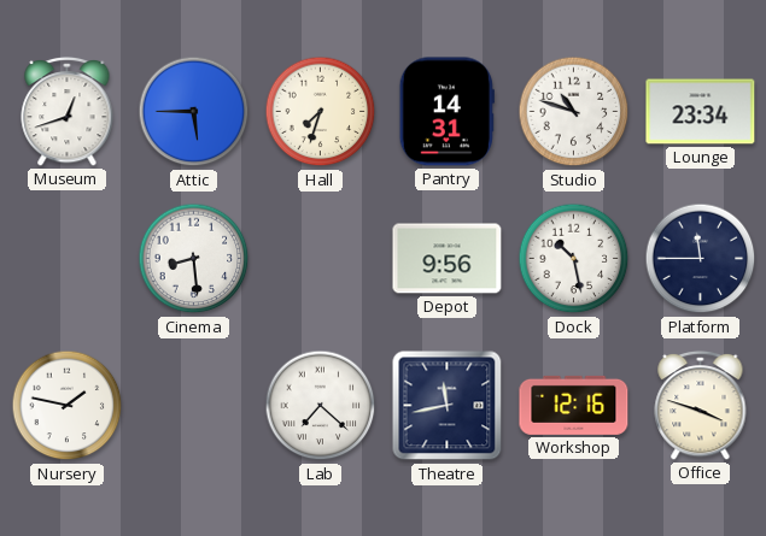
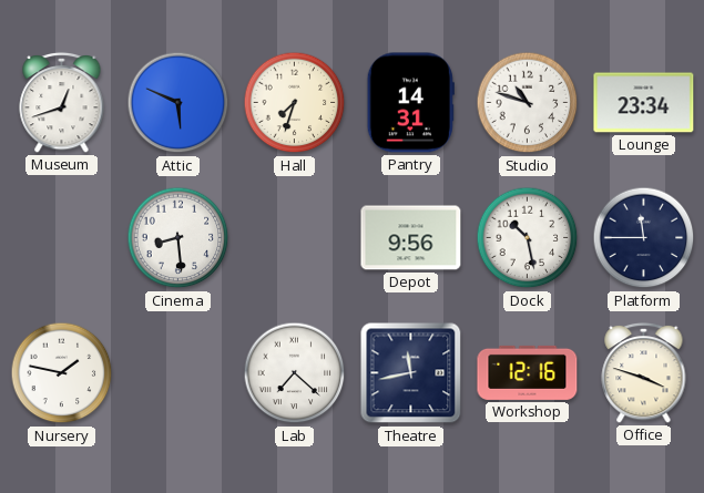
Attic: 5:45 -> 5:49
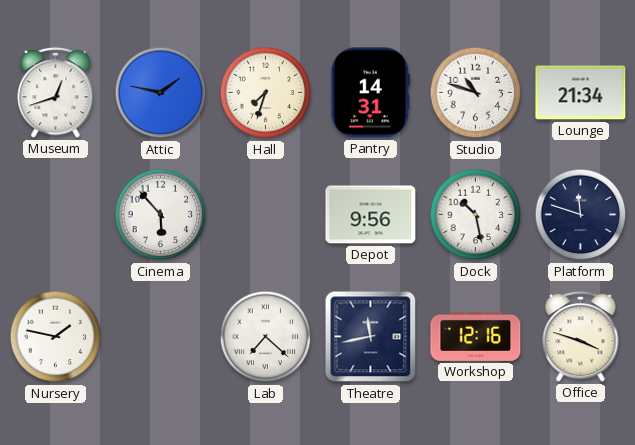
Attic: 5:49 -> 1:47
Lounge: 23:34 -> 21:34
Cinema: 8:29 -> 5:53
Platform: 11:45 -> 11:48
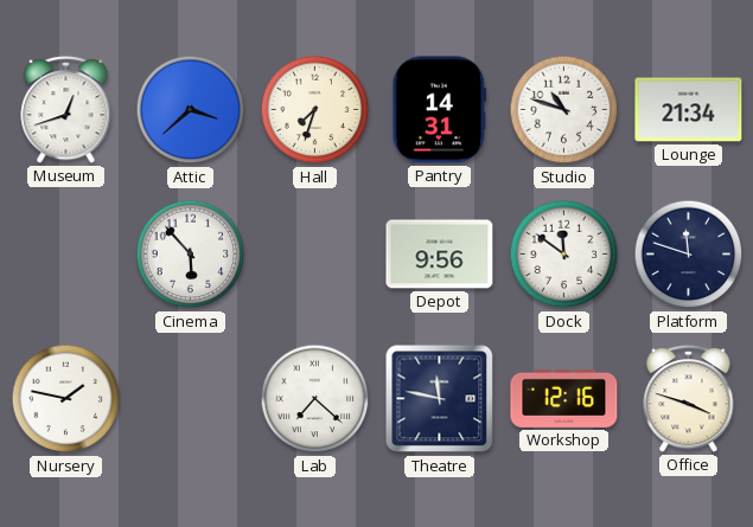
Attic: 1:47 -> 3:38
Dock: 10:28 -> 11:51
Theatre: 11:43 -> 11:47
